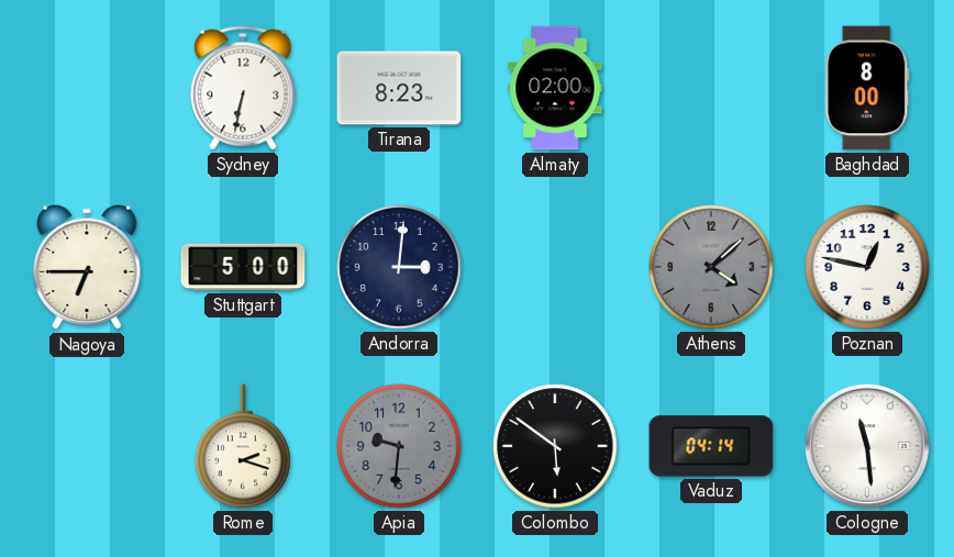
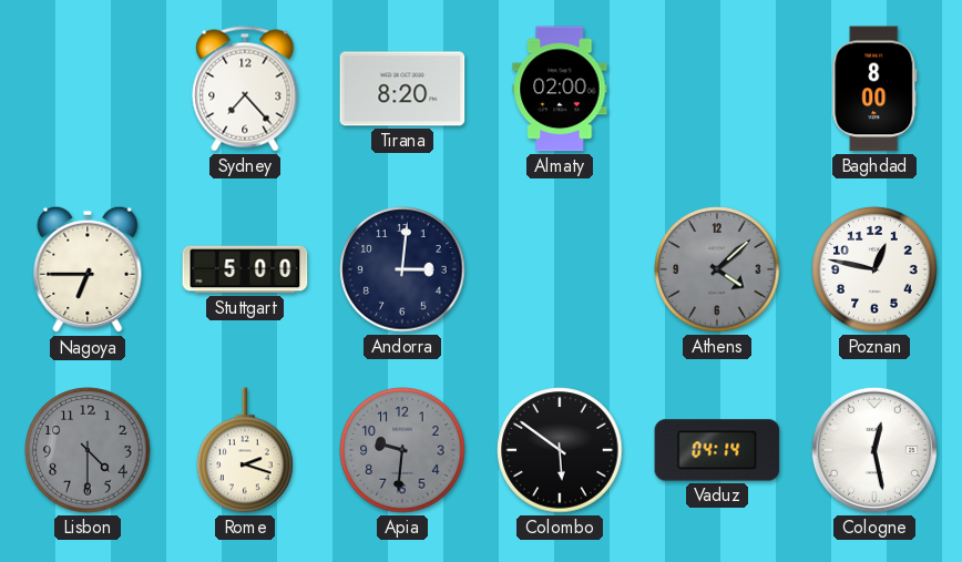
Sydney: 6:32 -> 7:23
Tirana: 8:23 -> 8:20
Lisbon: none -> 4:30
Cologne: 11:29 -> 12:28
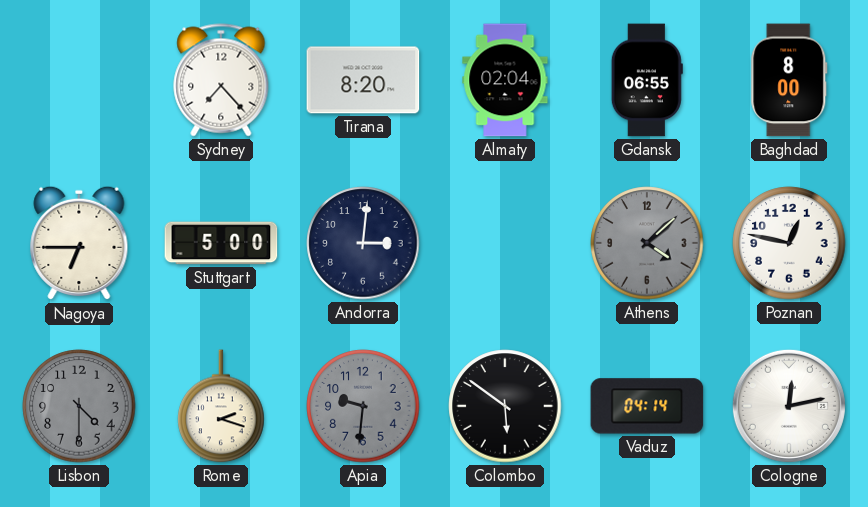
Almaty: 02:00 -> 02:04
Gdansk: none -> 06:55
Cologne: 12:28 -> 12:13
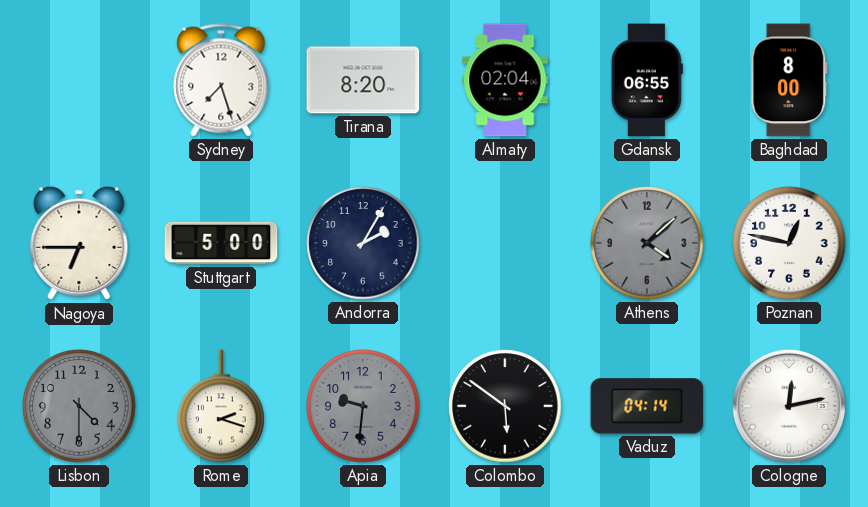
Sydney: 7:23 -> 7:27
Andorra: 3:01 -> 2:05
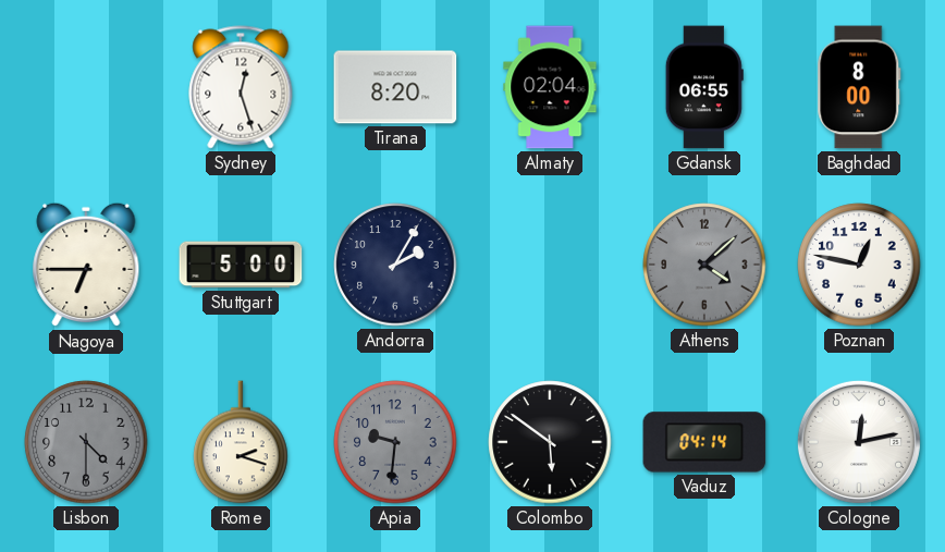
Sydney: 7:27 -> 12:27
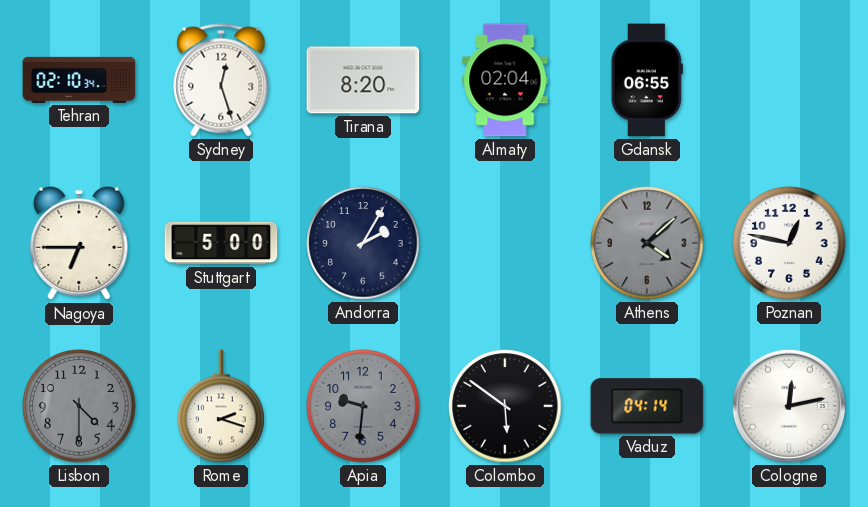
Tehran: none -> 02:10
Baghdad: 8:00 -> none
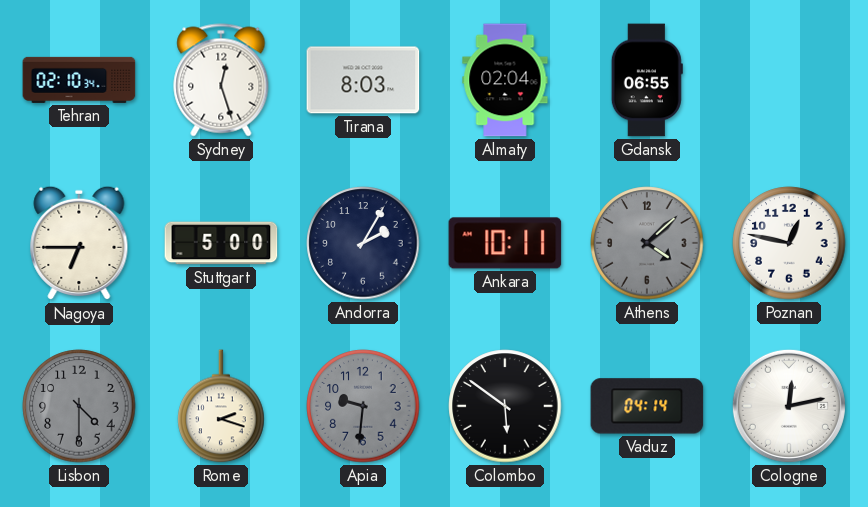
Tirana: 8:20 -> 8:03
Ankara: none -> 10:11
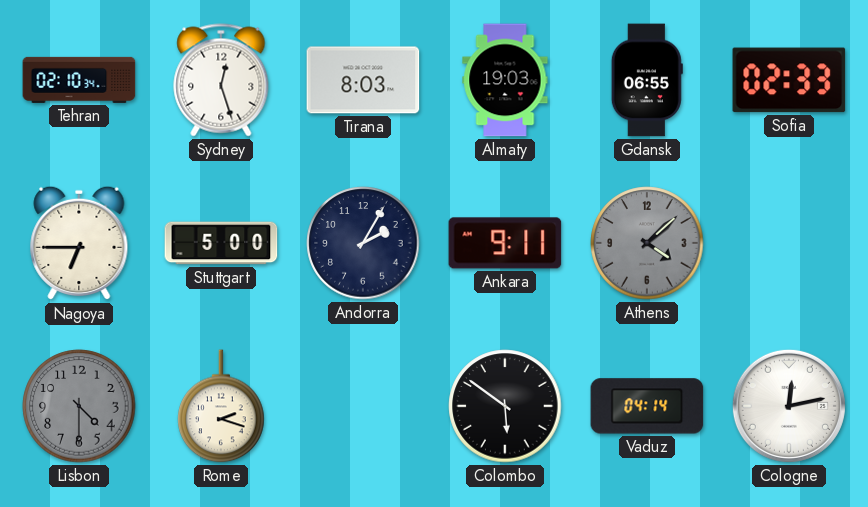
Almaty: 02:04 -> 19:03
Sofia: none -> 02:33
Ankara: 10:11 -> 9:11
Poznan: 12:47 -> none
Apia: 9:31 -> none
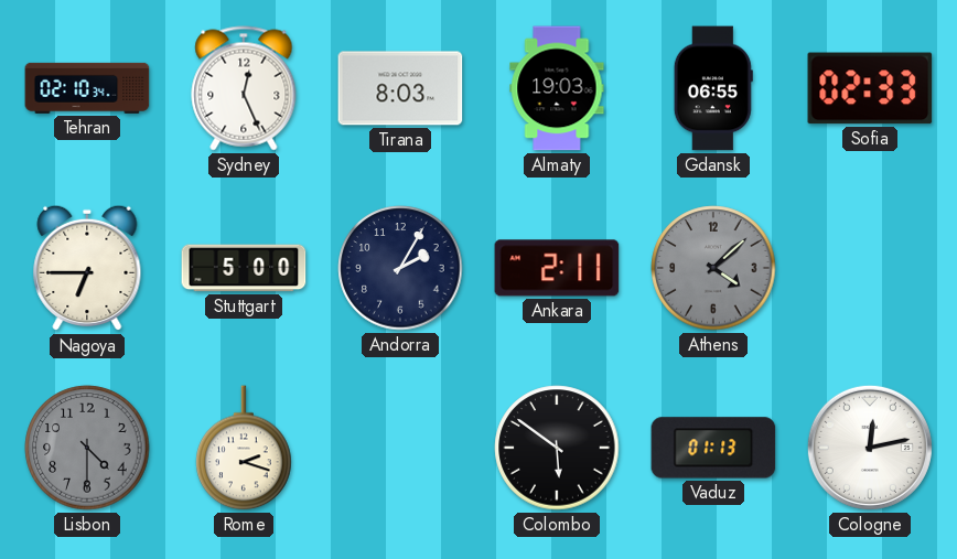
Sydney: 12:27 -> 12:26
Ankara: 9:11 -> 2:11
Vaduz: 04:14 -> 01:13
